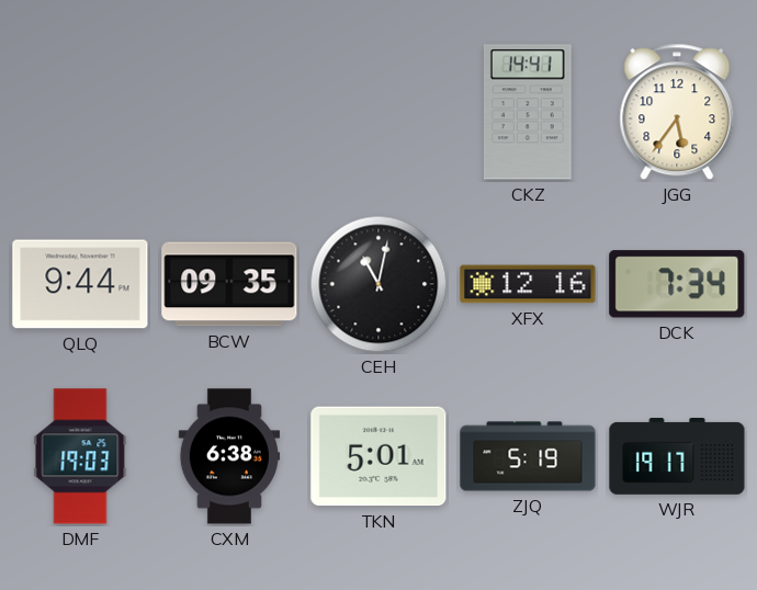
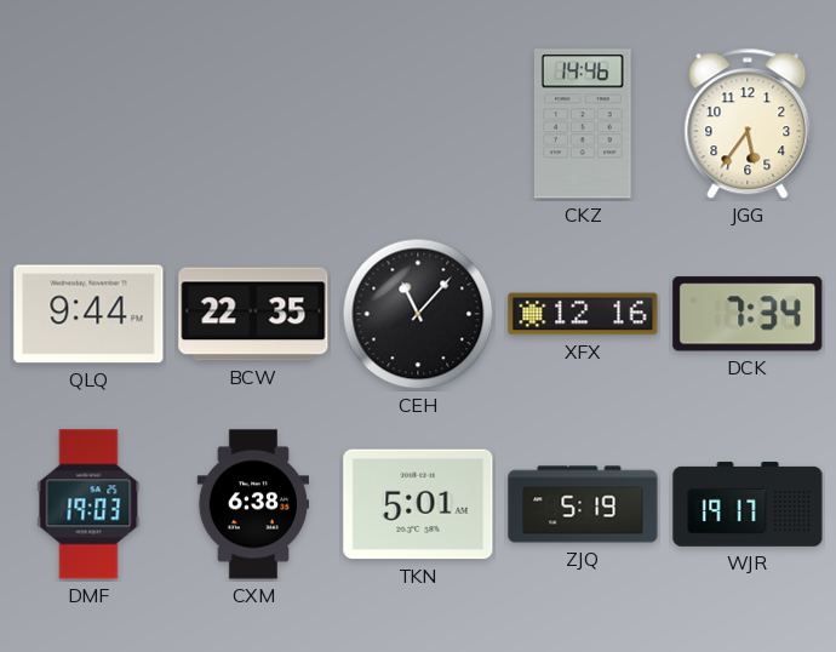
CKZ: 14:41 -> 14:46
BCW: 09:35 -> 22:35
CEH: 11:02 -> 11:07
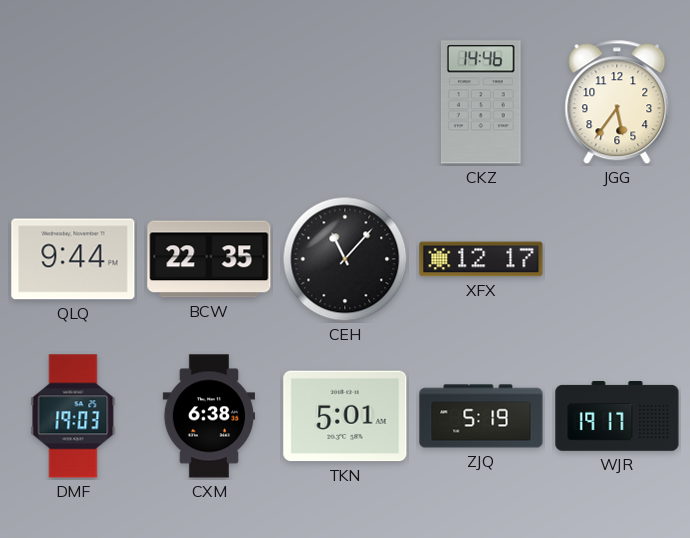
XFX: 12:16 -> 12:17
DCK: 7:34 -> none
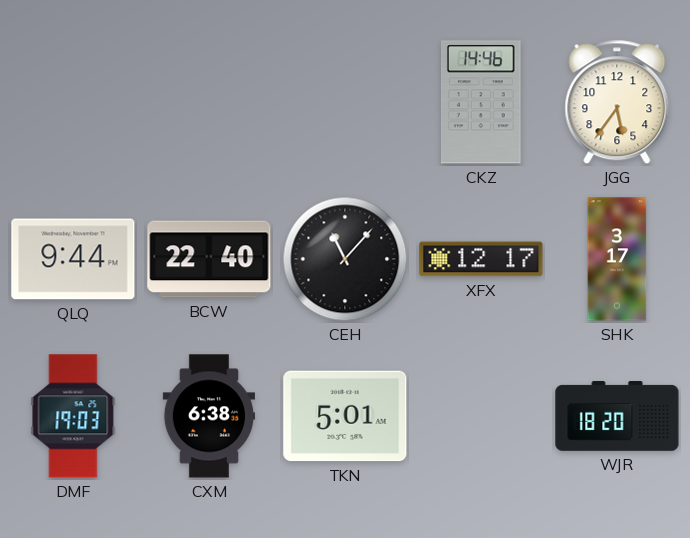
BCW: 22:35 -> 22:40
SHK: none -> 3:17
ZJQ: 5:19 -> none
WJR: 19:17 -> 18:20
